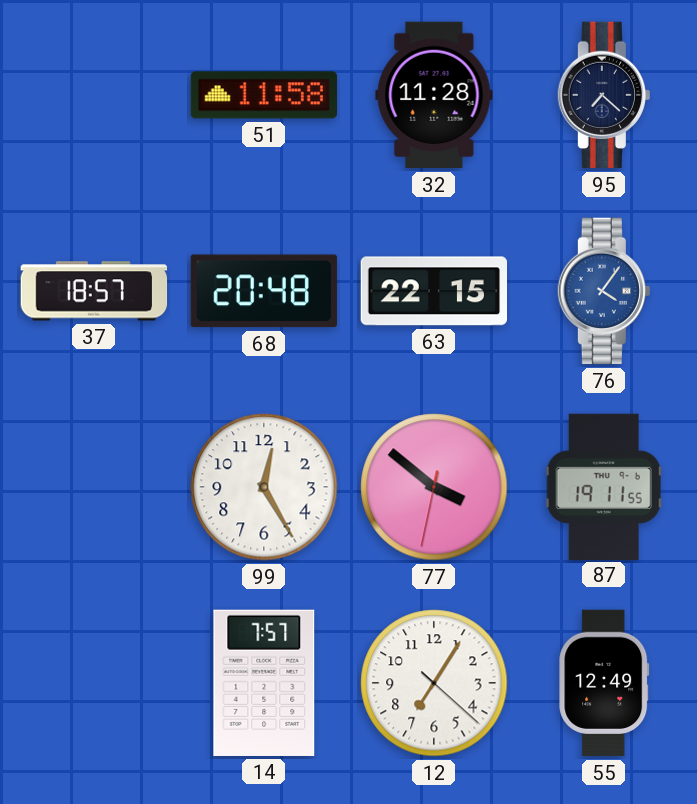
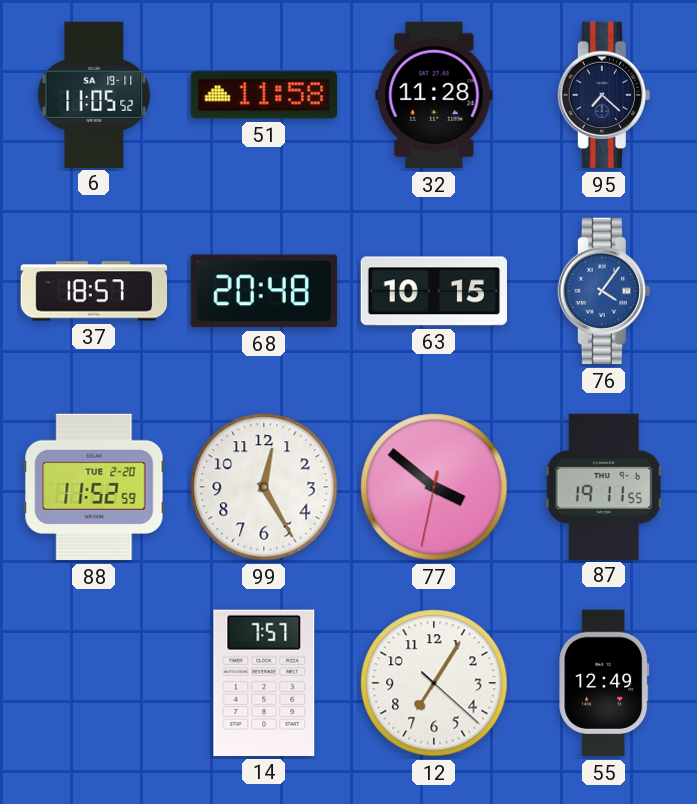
6: none -> 11:05
63: 22:15 -> 10:15
88: none -> 11:52
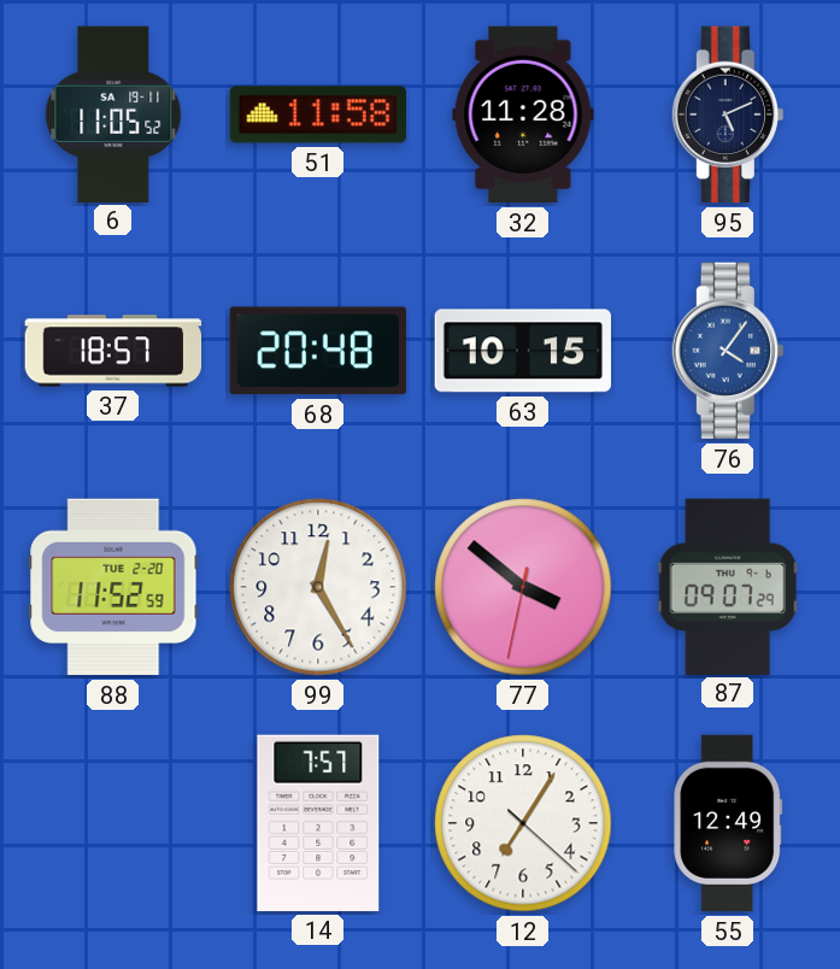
95: 7:22 -> 5:11
87: 19:11 -> 09:07
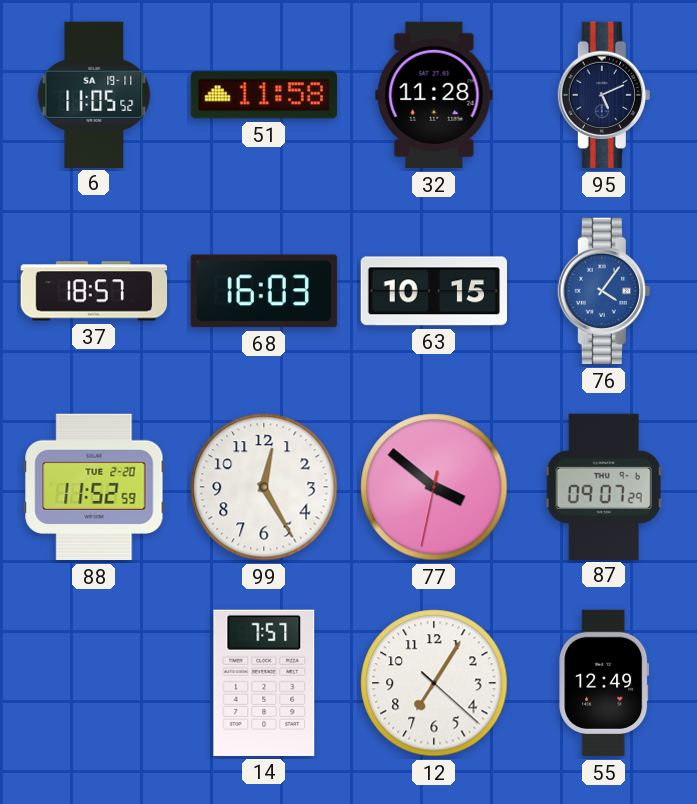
68: 20:48 -> 16:03
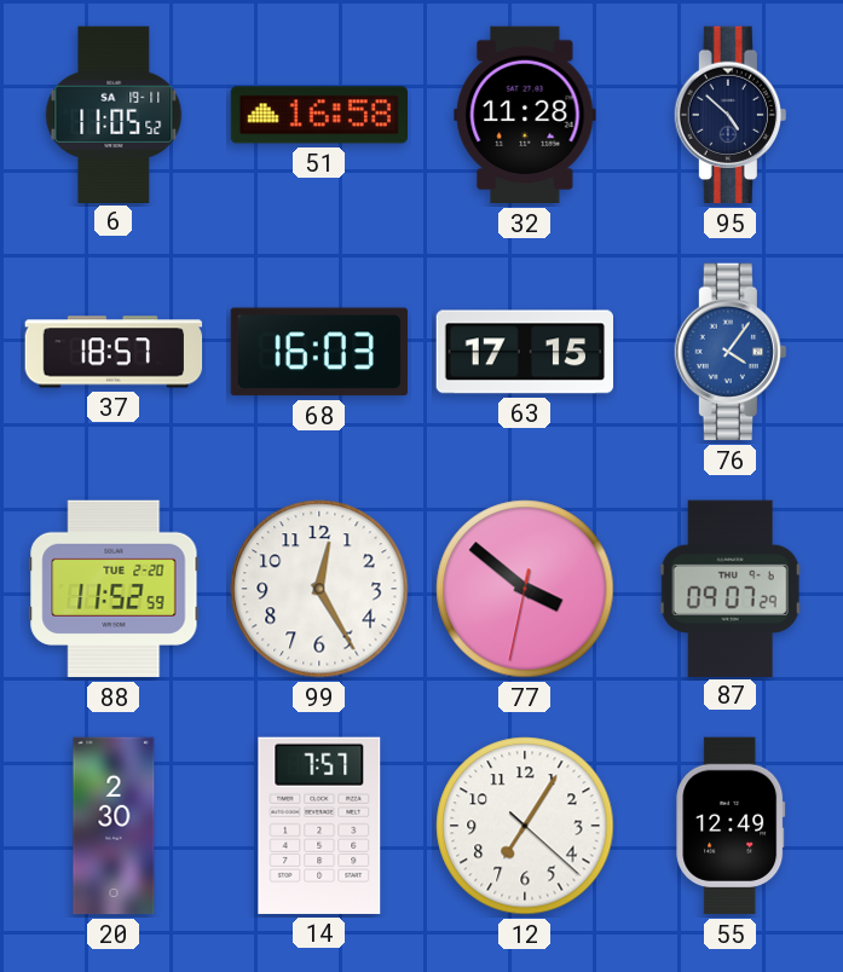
51: 11:58 -> 16:58
95: 5:11 -> 4:52
63: 10:15 -> 17:15
20: none -> 2:30
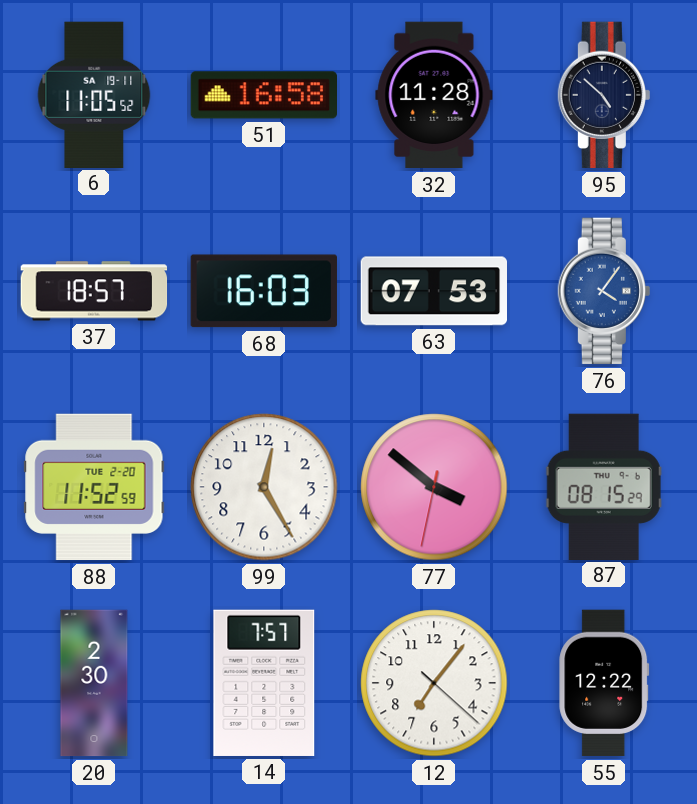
63: 17:15 -> 07:53
87: 09:07 -> 08:15
12: 7:05 -> 7:06
55: 12:49 -> 12:22
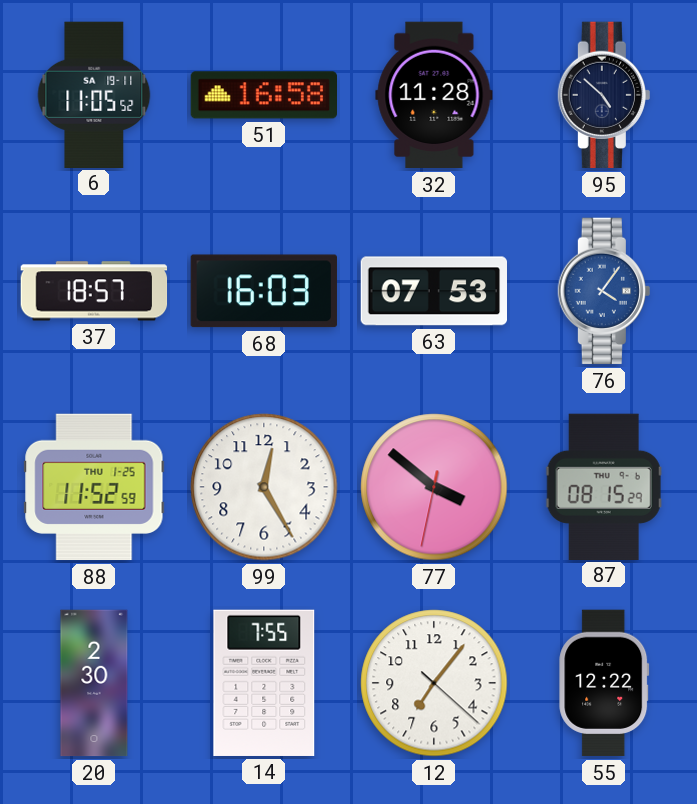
88 date: TUE 2-20 -> THU 1-25
14: 7:57 -> 7:55
